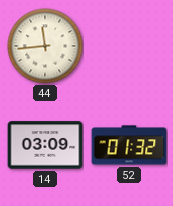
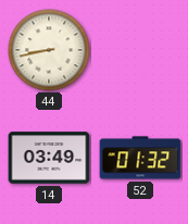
44: 11:44 -> 8:43
14: 03:09 -> 03:49
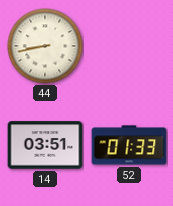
14: 03:49 -> 03:51
52: 01:32 -> 01:33
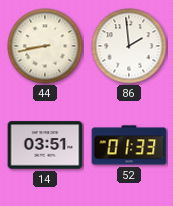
86: none -> 1:59
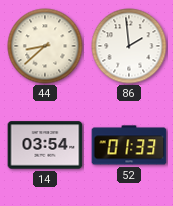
44: 8:43 -> 8:38
14: 03:51 -> 03:54
